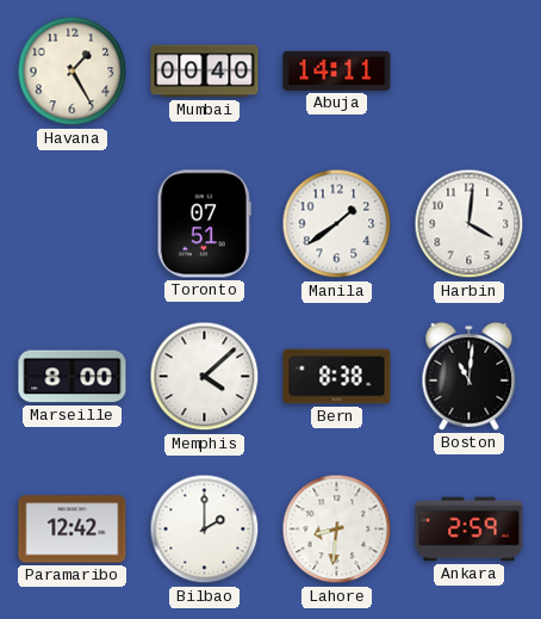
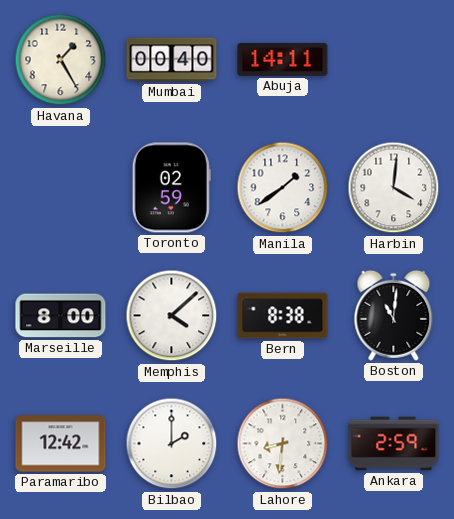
Toronto: 07:51 -> 02:59
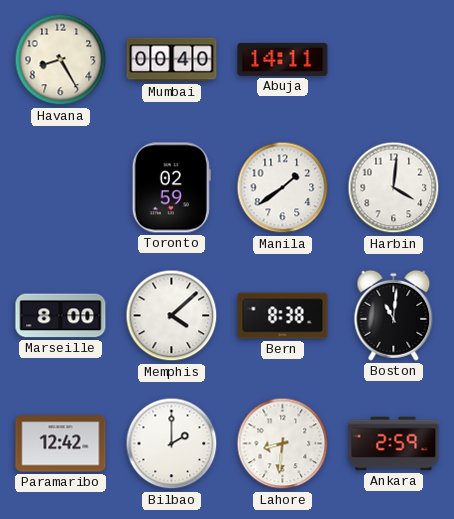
Havana: 1:25 -> 8:25
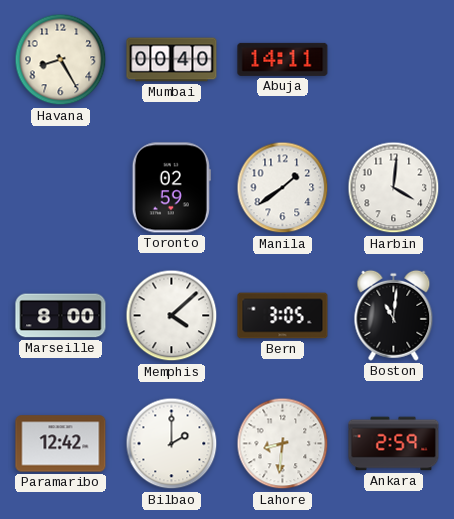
Bern: 8:38 -> 3:05
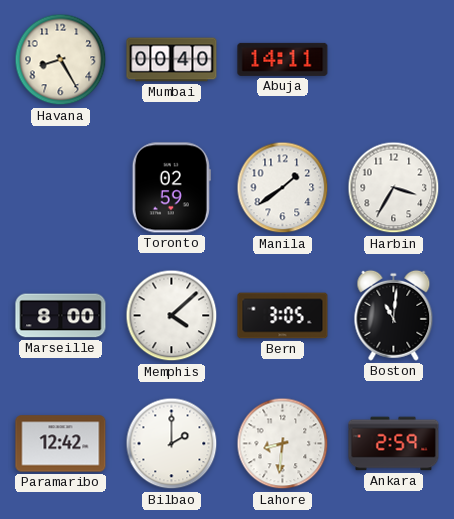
Harbin: 4:01 -> 3:35
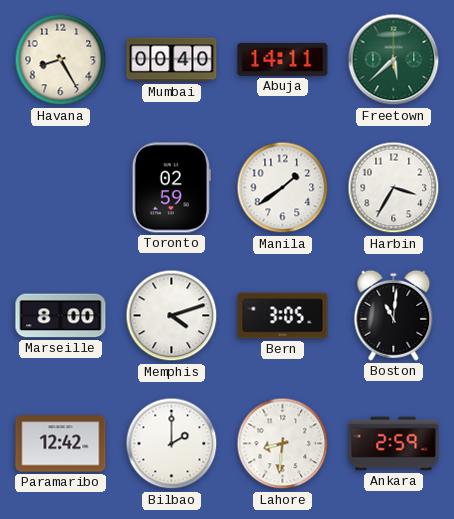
Freetown: none -> 5:38
Memphis: 4:08 -> 4:12
